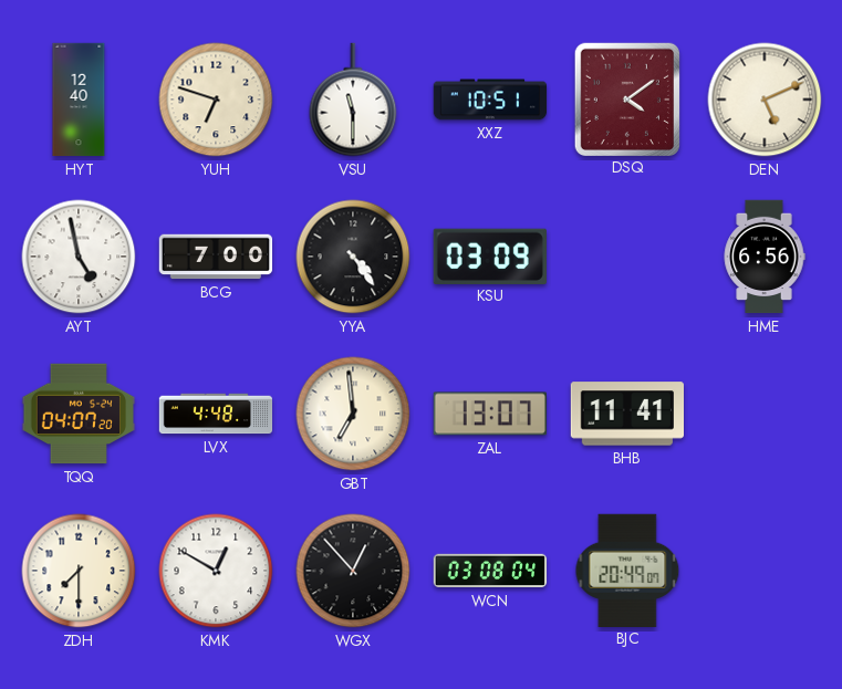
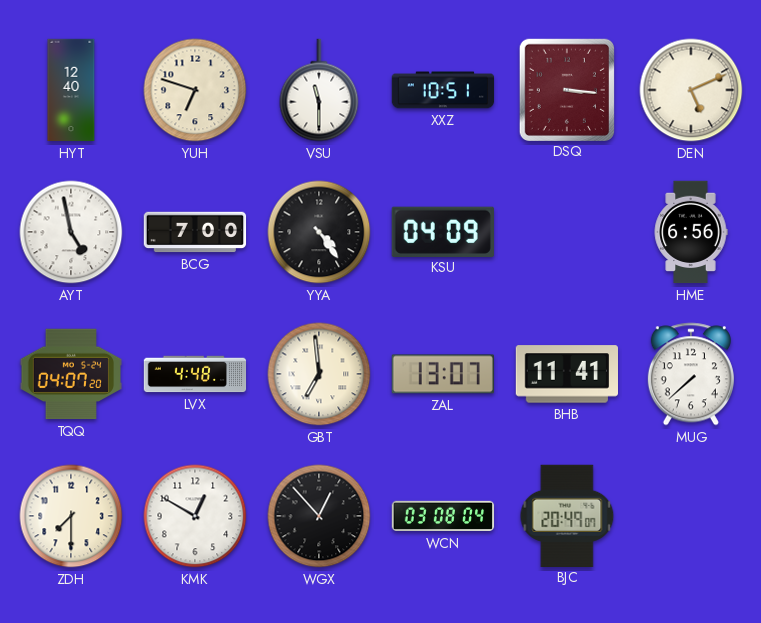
DSQ: 4:09 -> 3:16
KSU: 03:09 -> 04:09
MUG: none -> 7:38
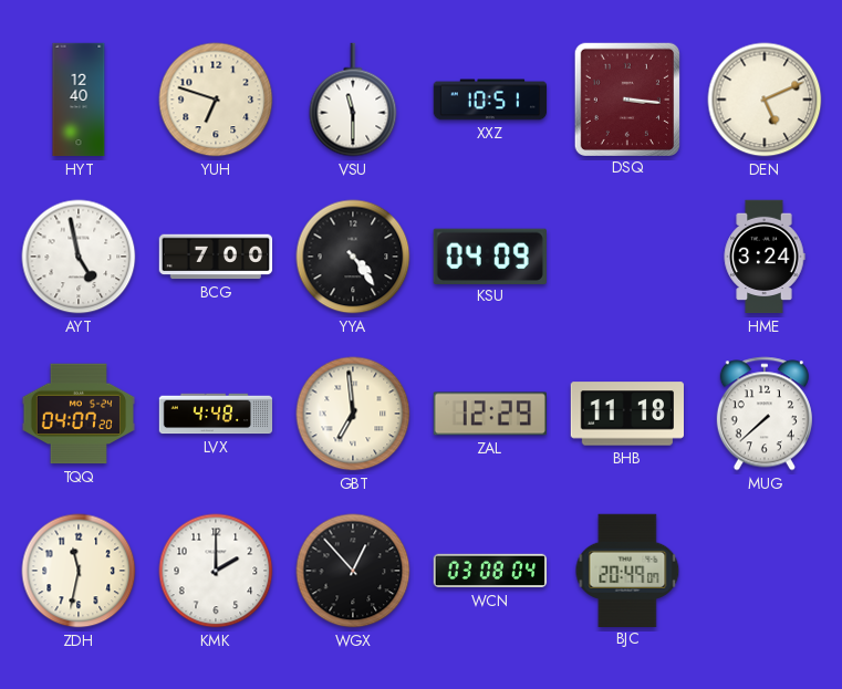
HME: 6:56 -> 3:24
ZAL: 13:07 -> 12:29
BHB: 11:41 -> 11:18
ZDH: 7:30 -> 11:32
KMK: 12:50 -> 2:00
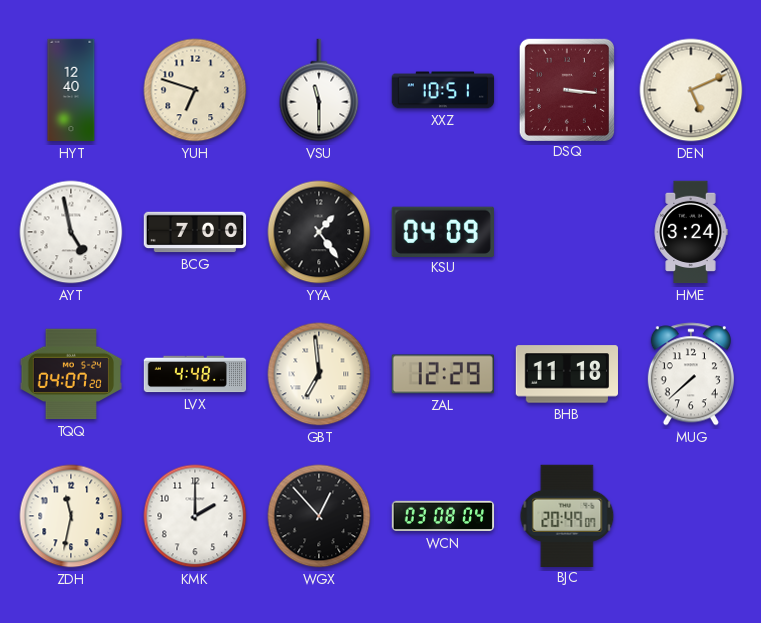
YYA: 4:24 -> 1:24
